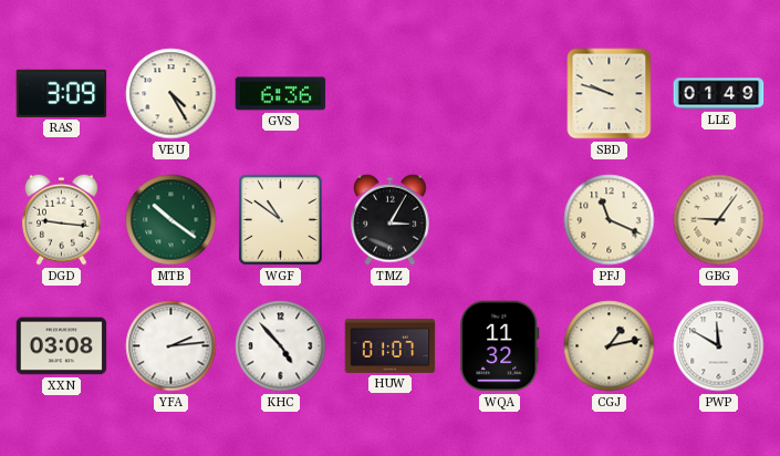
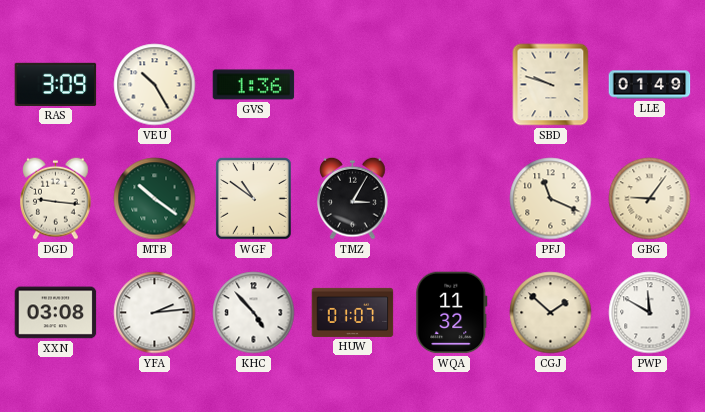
VEU: 4:25 -> 10:25
GVS: 6:36 -> 1:36
CGJ: 1:13 -> 1:52
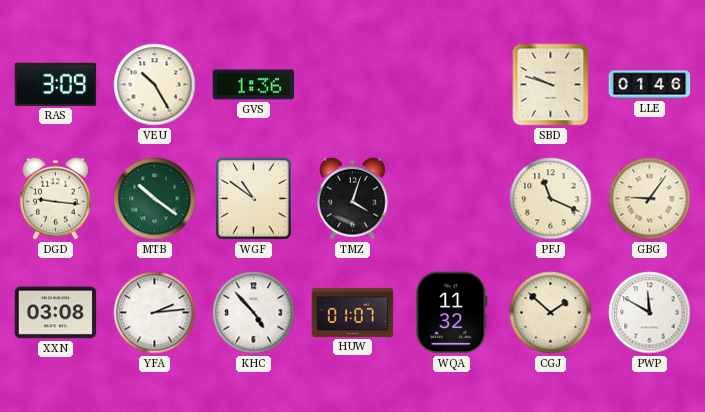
LLE: 01:49 -> 01:46
TMZ: 3:05 -> 4:03
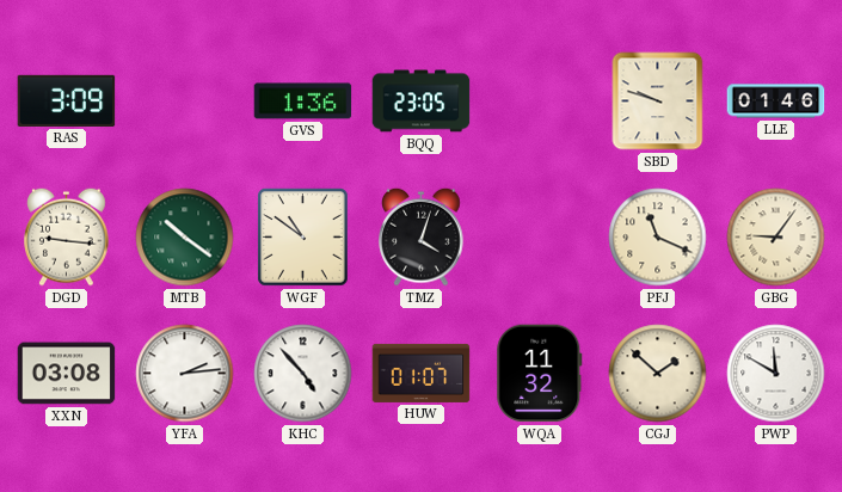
VEU: 10:25 -> none
BQQ: none -> 23:05
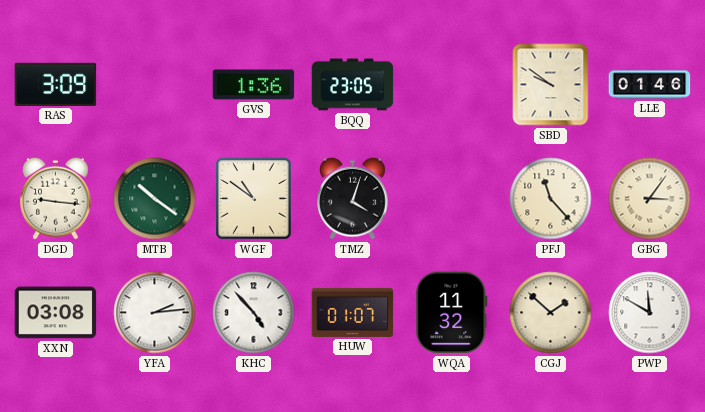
SBD: 9:48 -> 9:51
PFJ: 11:19 -> 11:23
GBG: 9:06 -> 3:06
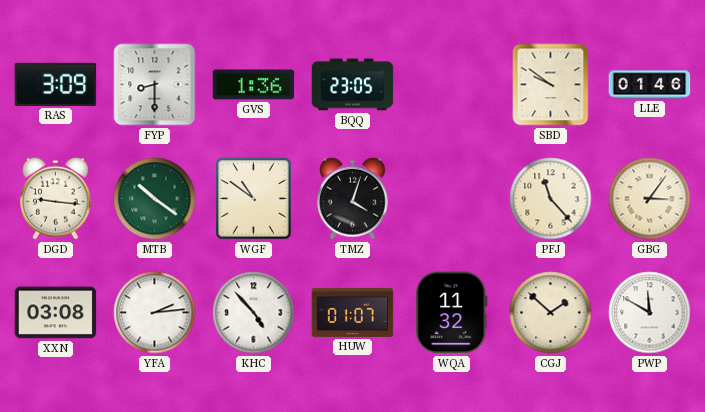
FYP: none -> 8:30
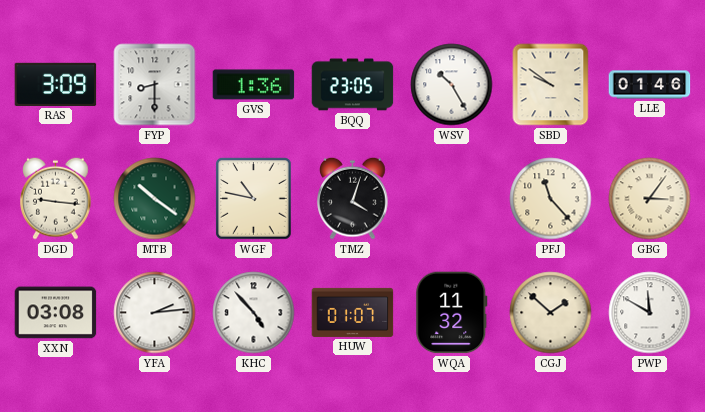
WSV: none -> 10:25
WGF: 10:51 -> 10:47
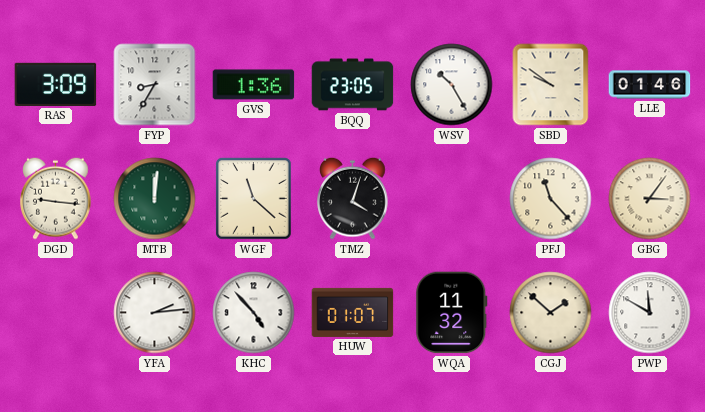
FYP: 8:30 -> 8:35
MTB: 10:21 -> 12:01
WGF: 10:47 -> 11:22
XXN: 03:08 -> none
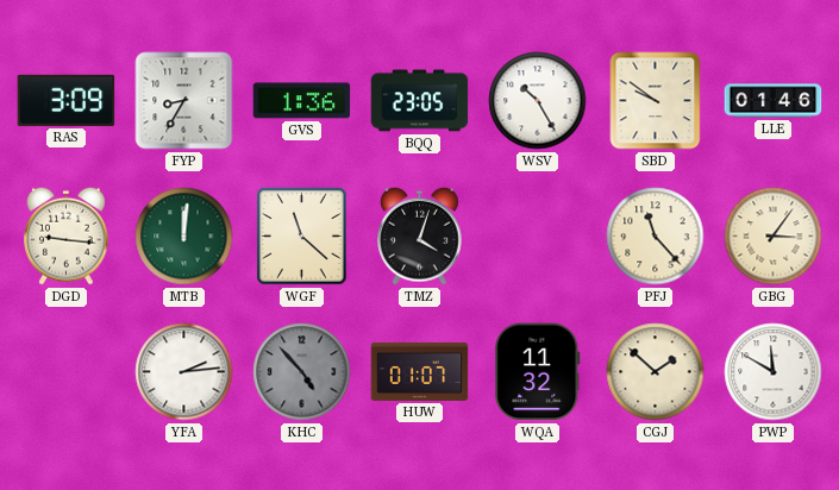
KHC dial: white -> grey
